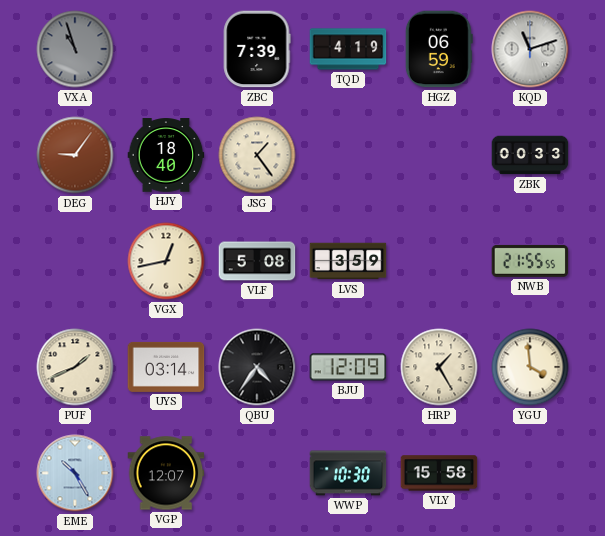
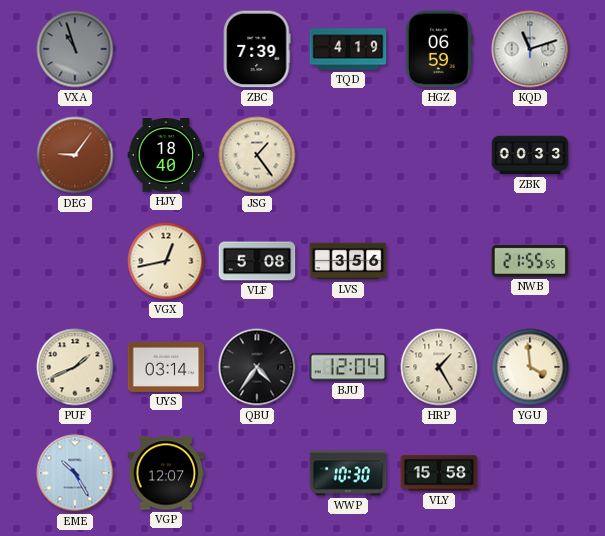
LVS: 3:59 -> 3:56
BJU: 12:09 -> 12:04
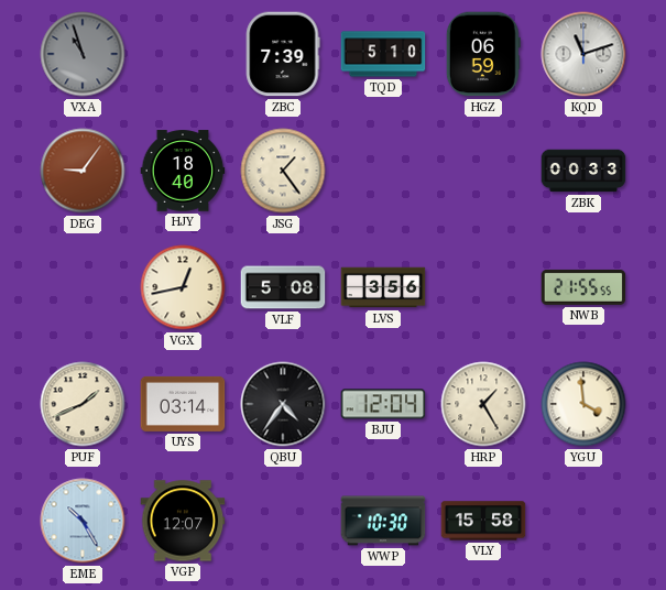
TQD: 4:19 -> 5:10
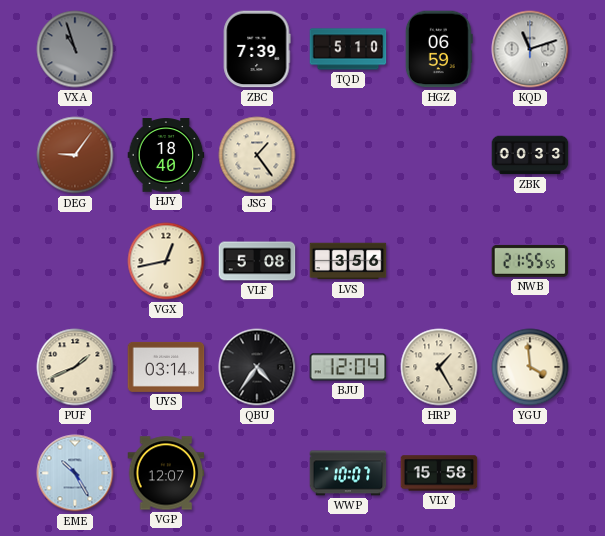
WWP: 10:30 -> 10:07
